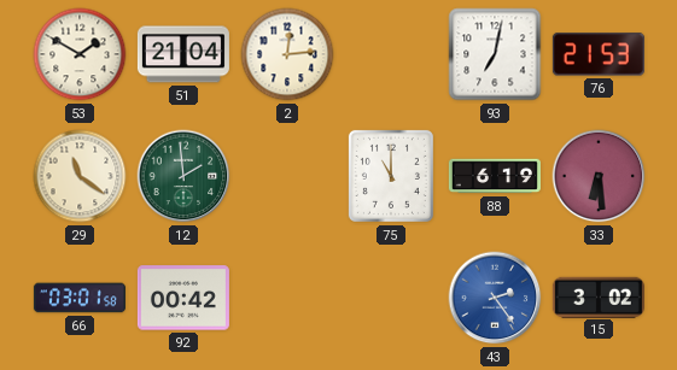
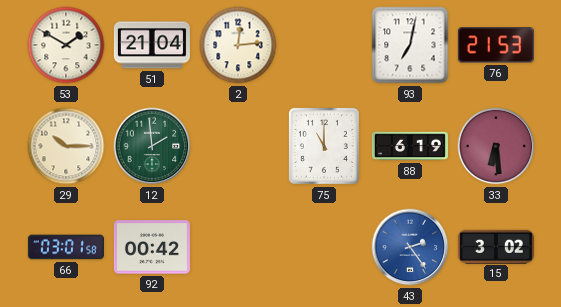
29: 11:21 -> 10:15
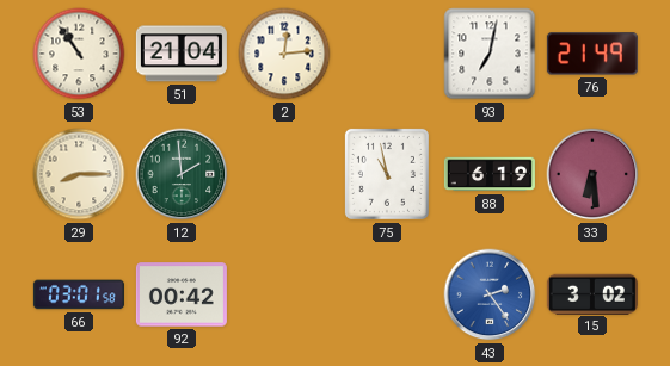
53: 1:50 -> 10:54
76: 21:53 -> 21:49
29: 10:15 -> 8:15
75: 11:00 -> 10:58
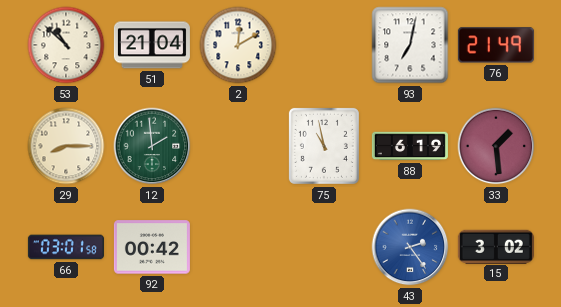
53: 10:54 -> 10:52
2: 12:14 -> 12:10
33: 6:29 -> 1:29
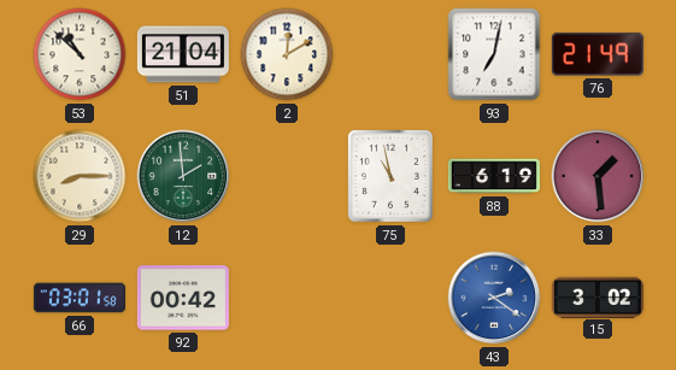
43: 2:24 -> 2:21
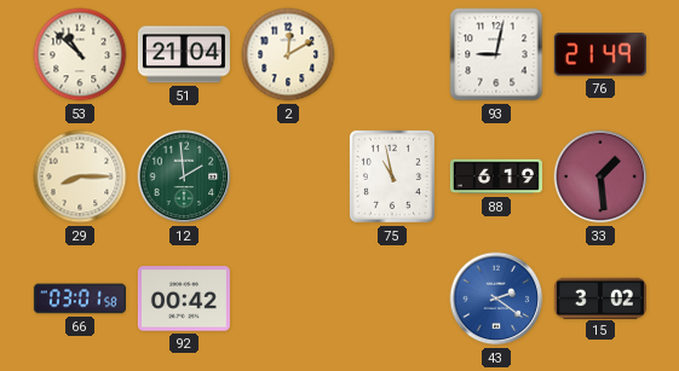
93: 7:02 -> 9:02
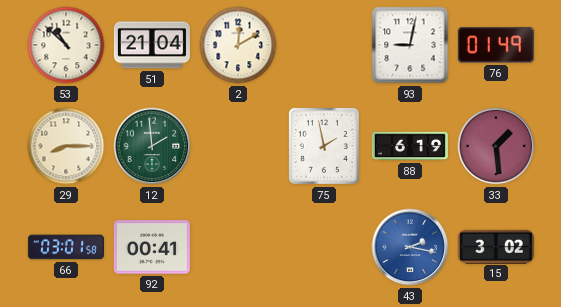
76: 21:49 -> 01:49
75: 10:58 -> 1:58
92: 00:42 -> 00:41
43: 2:21 -> 2:17
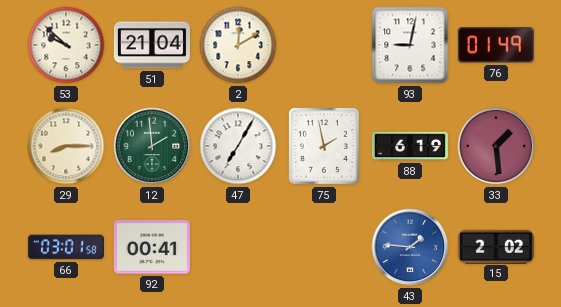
53: 10:52 -> 9:52
47: none -> 7:05
43: 2:17 -> 1:46
15: 3:02 -> 2:02
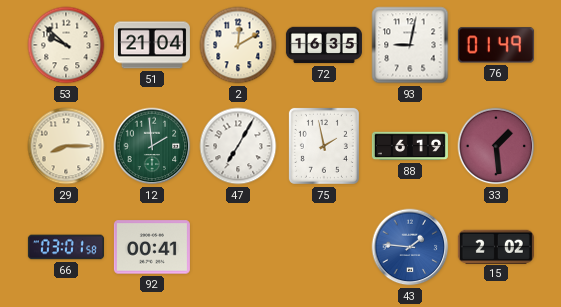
72: none -> 16:35
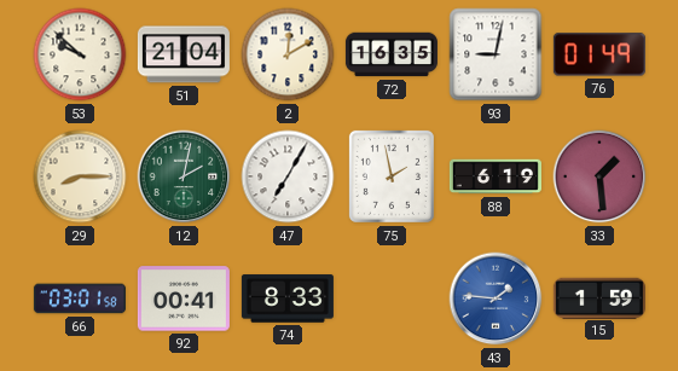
12: 1:59 -> 2:02
74: none -> 8:33
15: 2:02 -> 1:59
